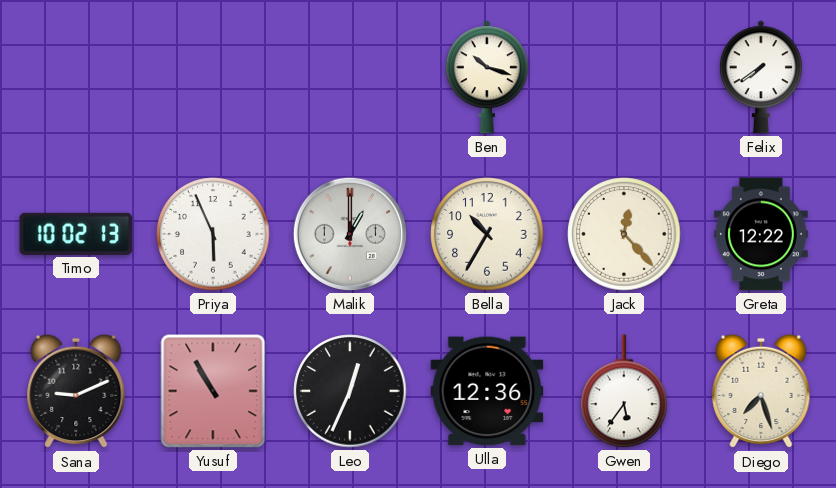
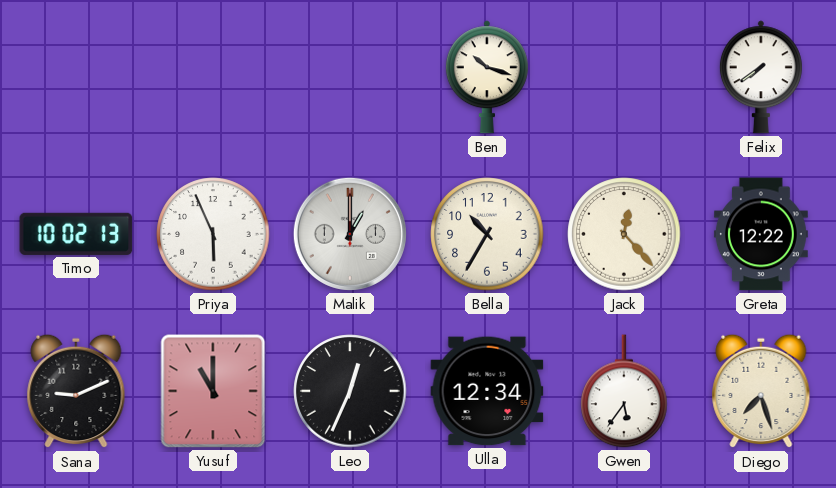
Yusuf: 10:55 -> 11:00
Ulla: 12:36 -> 12:34
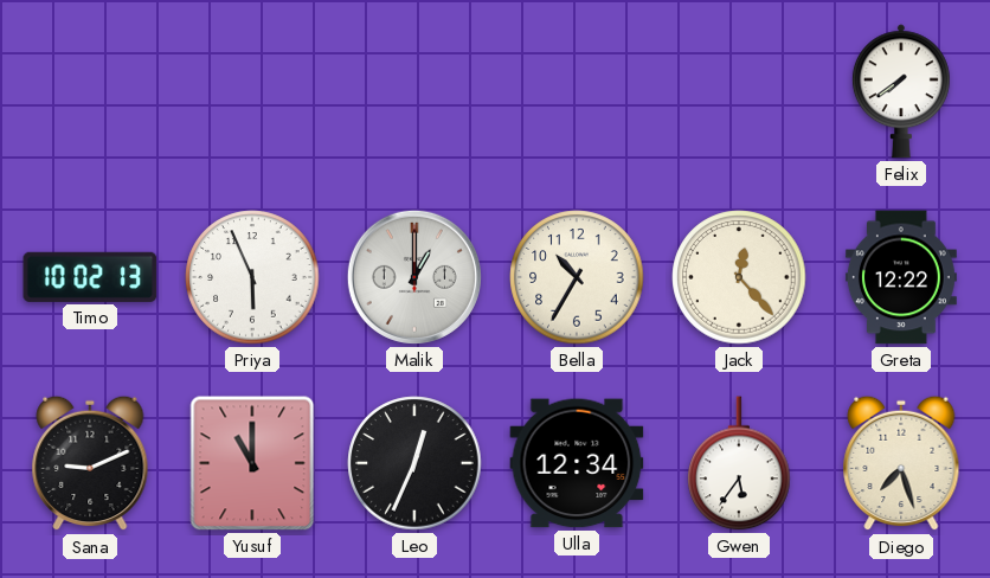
Ben: 10:18 -> none
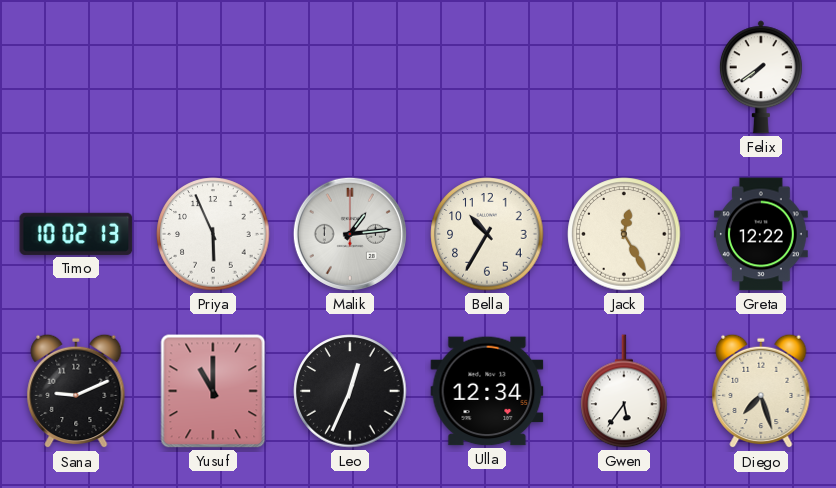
Malik: 1:00 -> 1:14
Jack: 12:23 -> 12:25
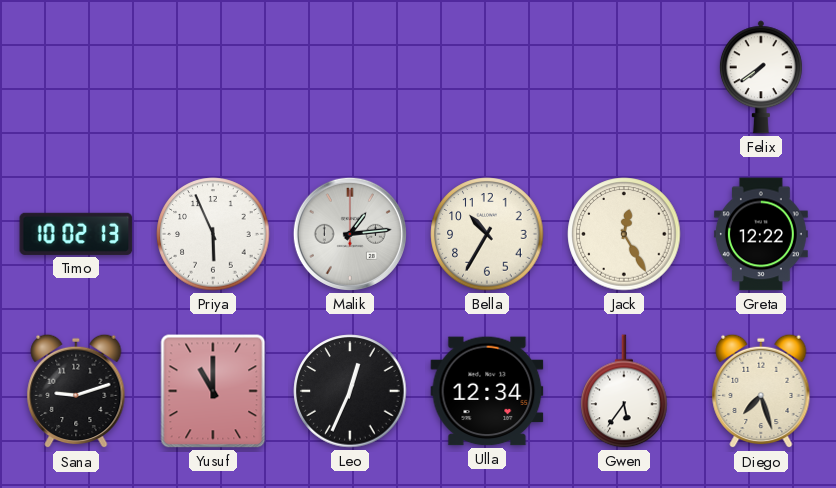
Sana: 9:11 -> 9:12
